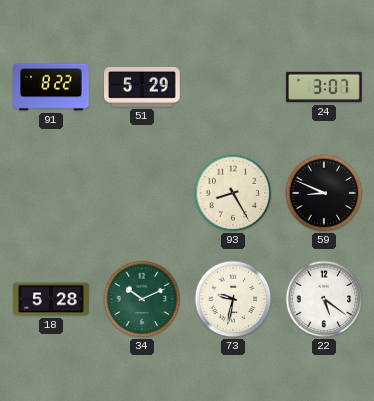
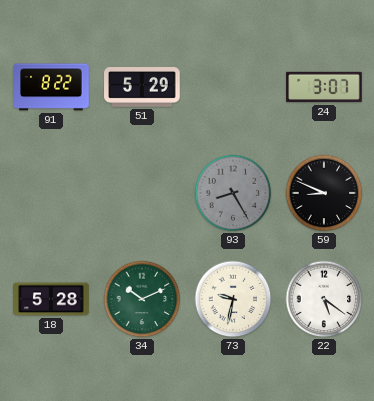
93 dial: cream -> grey
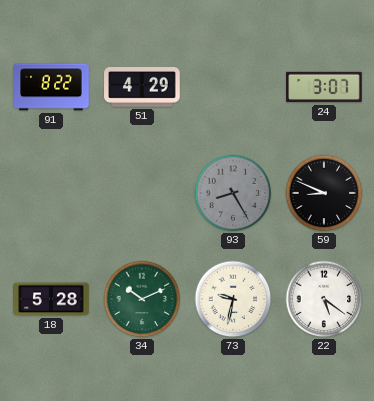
51: 5:29 -> 4:29
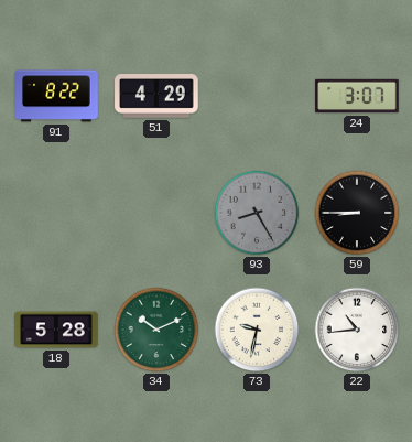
59: 8:49 -> 8:45
22: 5:21 -> 10:44
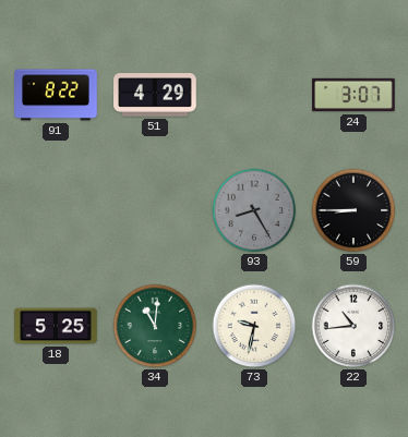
18: 5:28 -> 5:25
34: 10:11 -> 11:01
